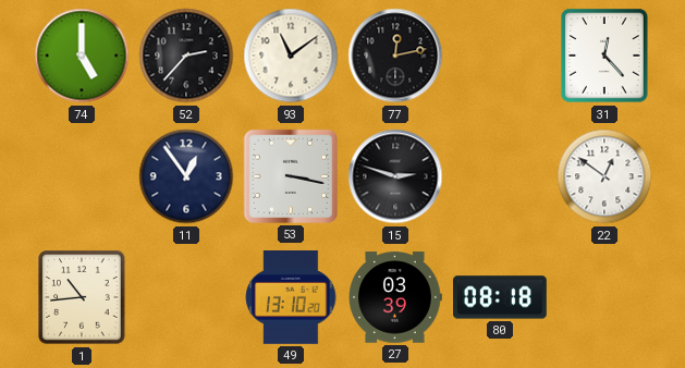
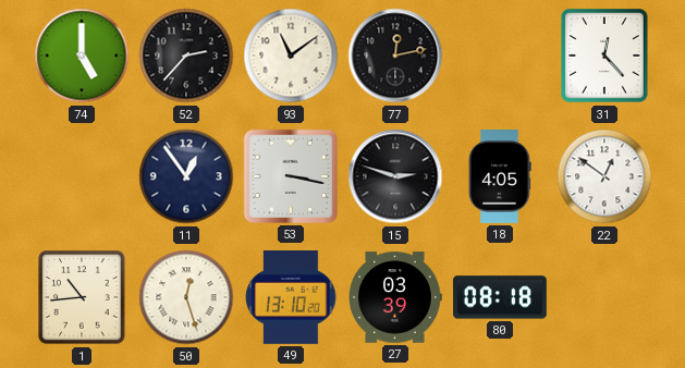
18: none -> 4:05
50: none -> 12:27
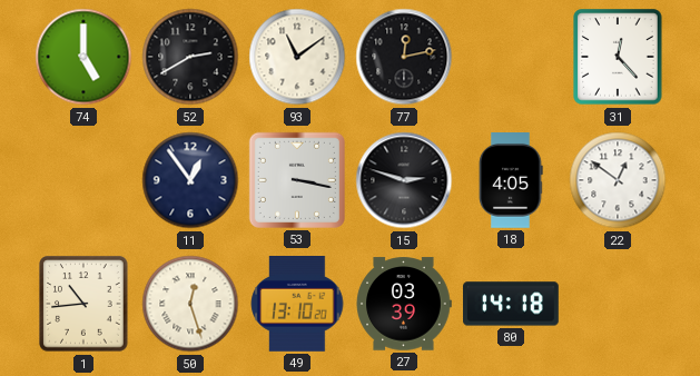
52: 2:37 -> 2:40
80: 08:18 -> 14:18
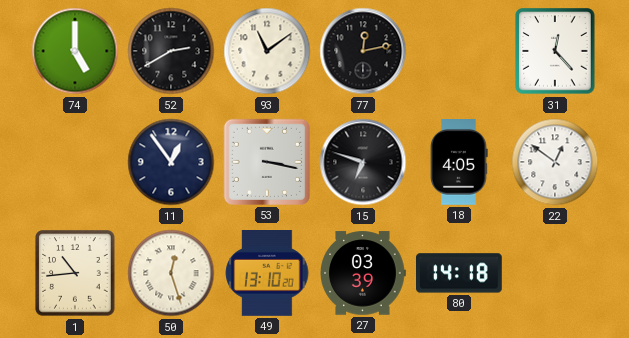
15: 2:48 -> 6:48
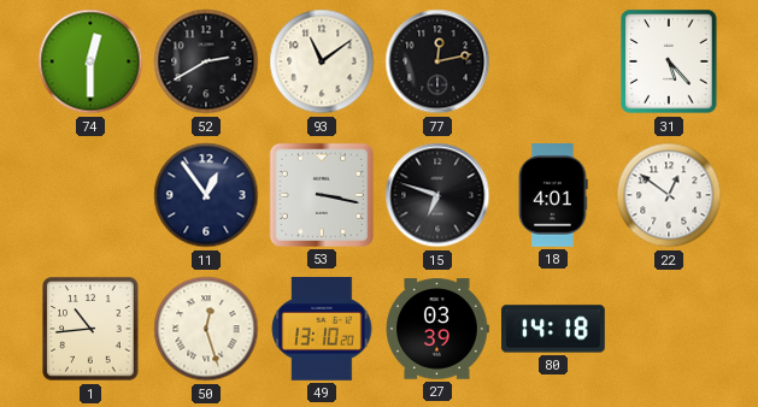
74: 5:00 -> 12:30
31: 12:23 -> 5:23
18: 4:05 -> 4:01
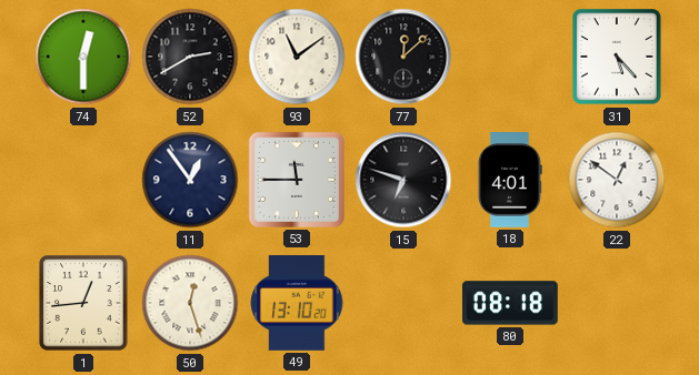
77: 12:13 -> 12:08
53: 3:17 -> 11:45
1: 10:44 -> 12:44
27: 03:39 -> none
80: 14:18 -> 08:18
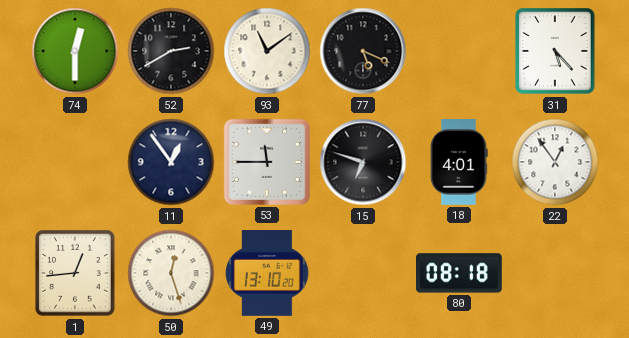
77: 12:08 -> 5:19
22: 12:51 -> 12:54
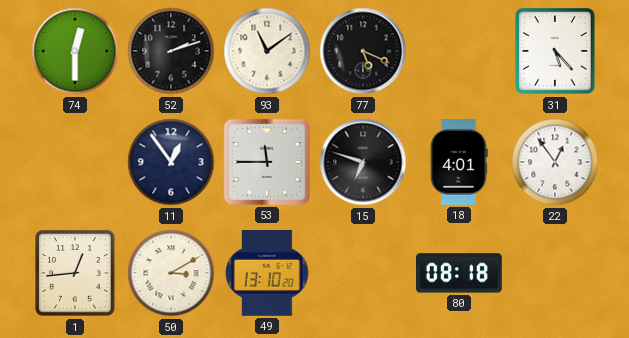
52: 2:40 -> 2:12
50: 12:27 -> 3:10
